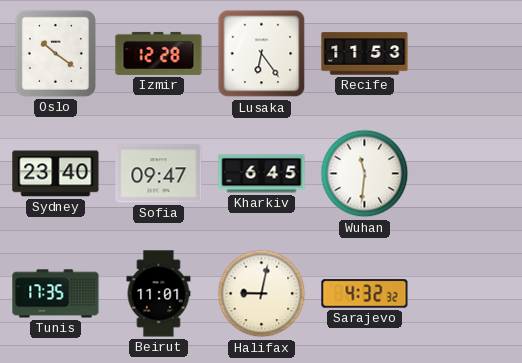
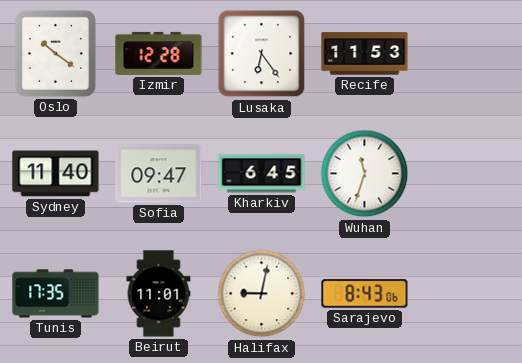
Sydney: 23:40 -> 11:40
Wuhan: 11:31 -> 11:33
Sarajevo: 4:32 -> 8:43
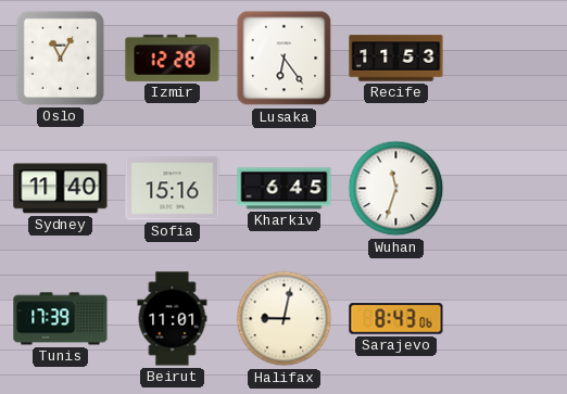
Oslo: 10:21 -> 11:05
Sofia: 09:47 -> 15:16
Tunis: 17:35 -> 17:39
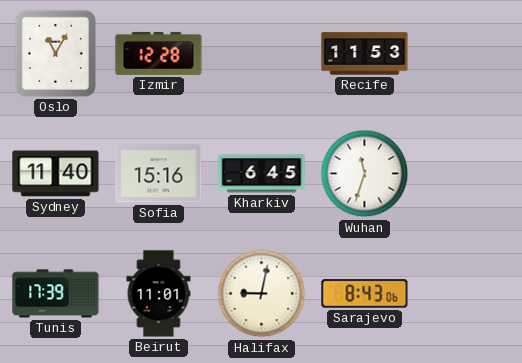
Lusaka: 6:24 -> none
